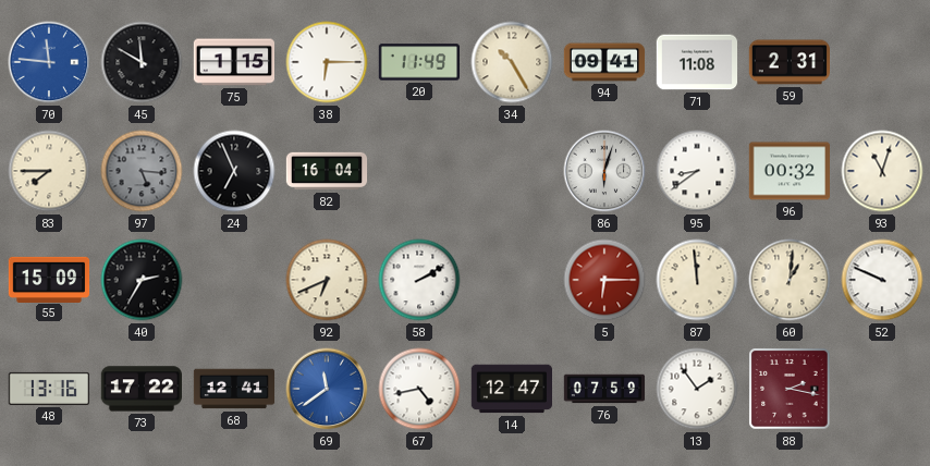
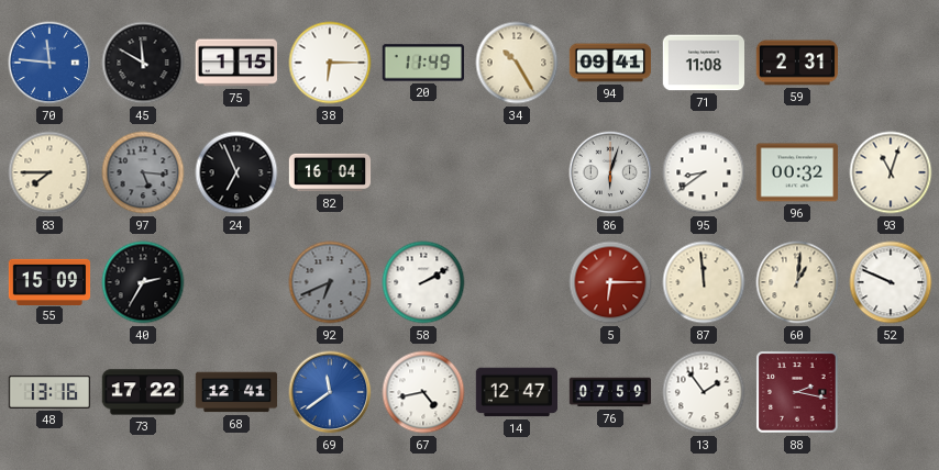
92 dial: cream -> grey
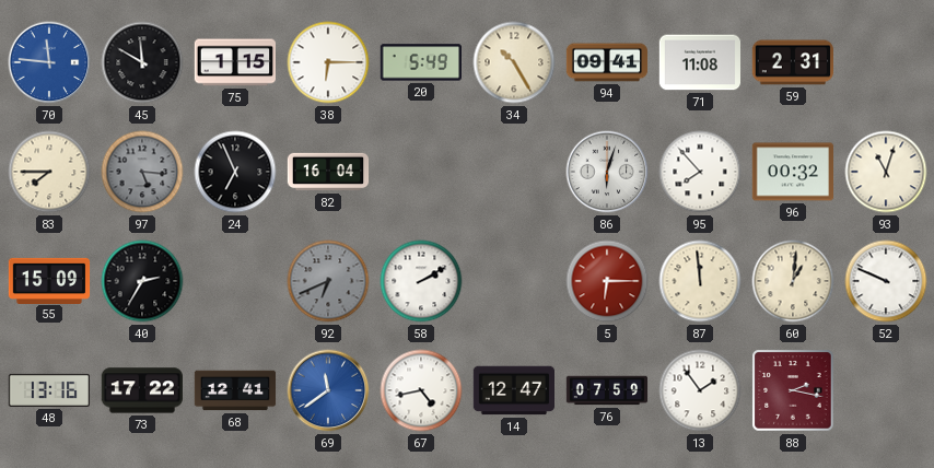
20: 11:49 -> 5:49
95: 8:39 -> 7:53
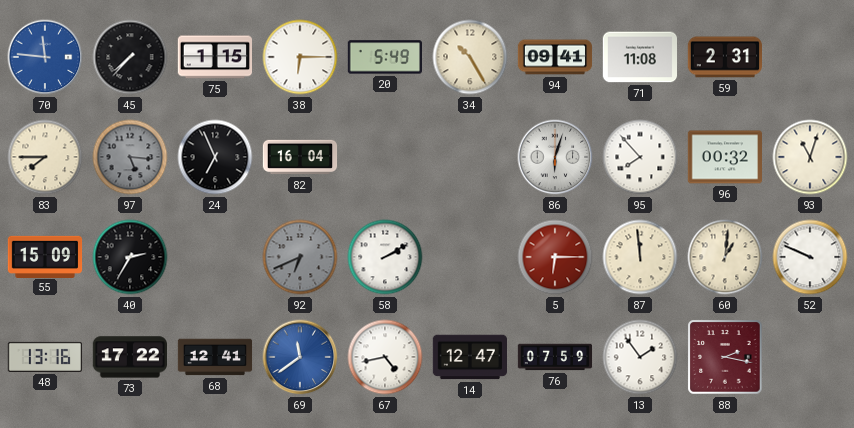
45: 11:50 -> 7:37
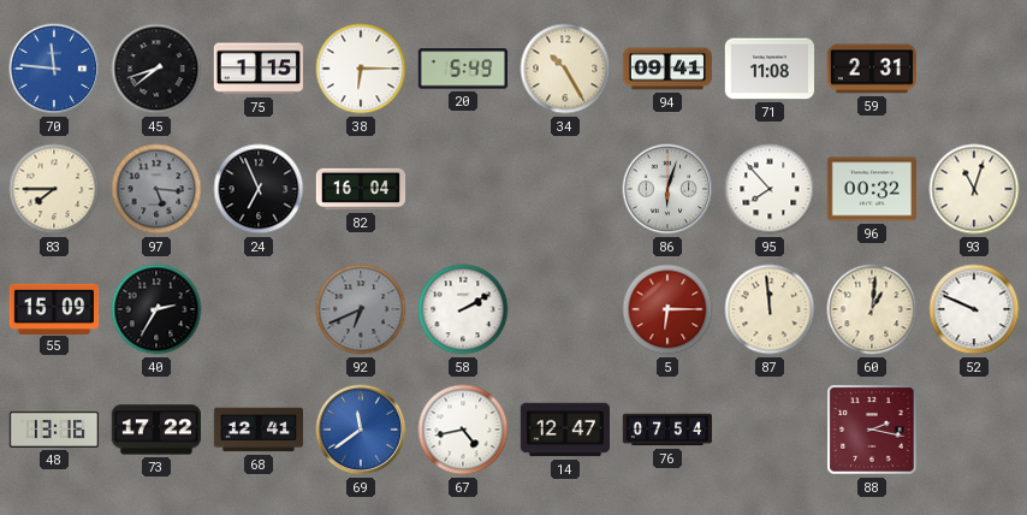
45: 7:37 -> 7:42
76: 07:59 -> 07:54
13: 1:54 -> none
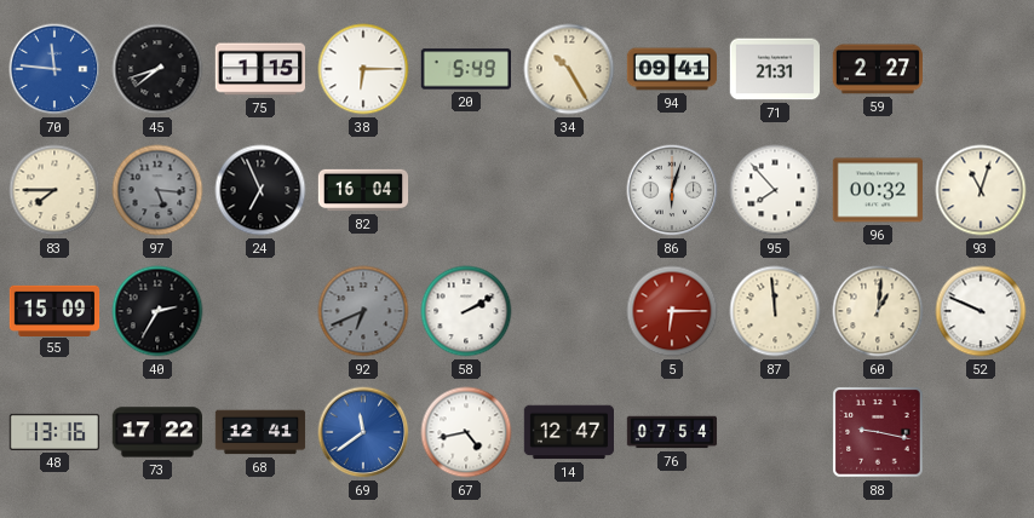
71: 11:08 -> 21:31
59: 2:31 -> 2:27
88: 2:17 -> 9:17
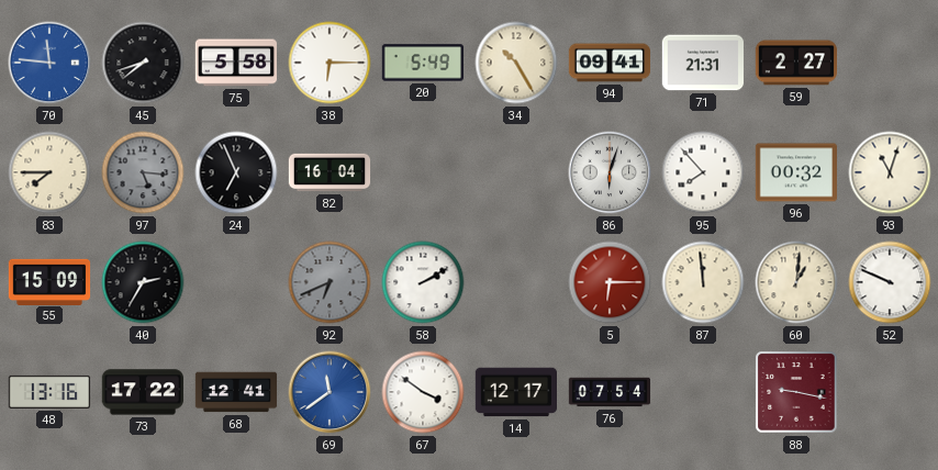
75: 1:15 -> 5:58
67: 4:43 -> 3:51
14: 12:47 -> 12:17
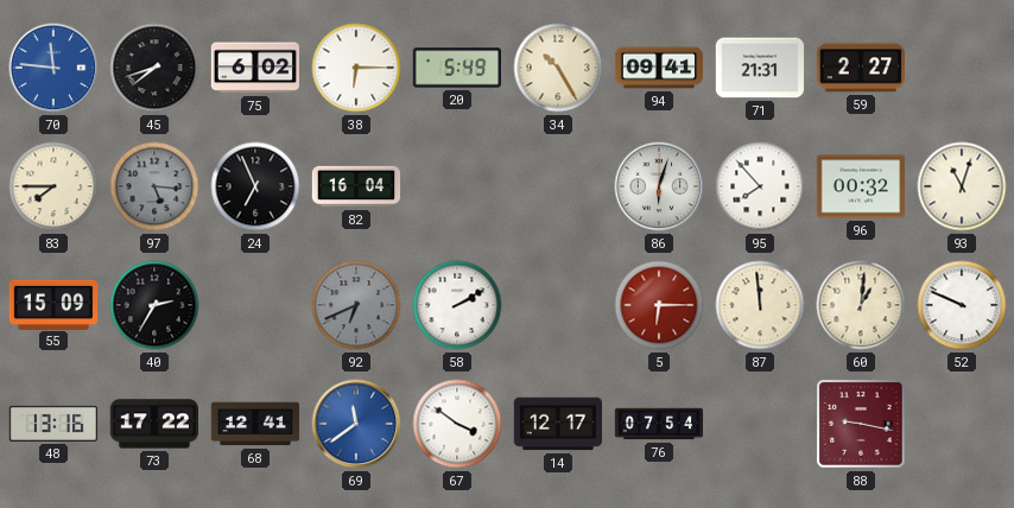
75: 5:58 -> 6:02
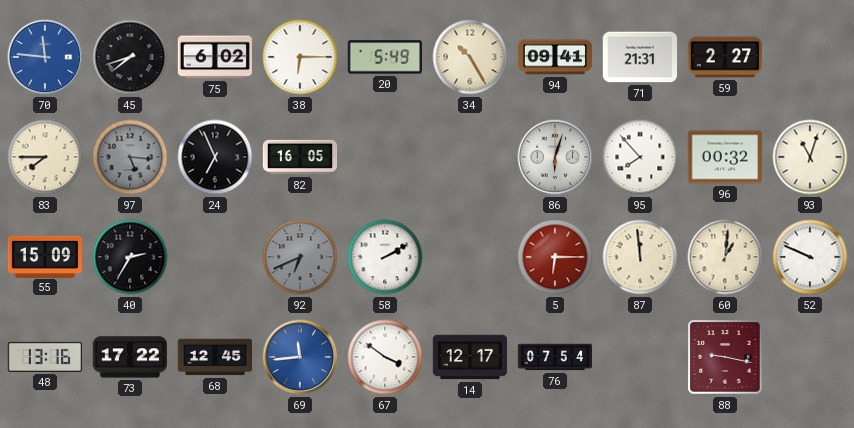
82: 16:04 -> 16:05
68: 12:41 -> 12:45
69: 11:39 -> 11:44
